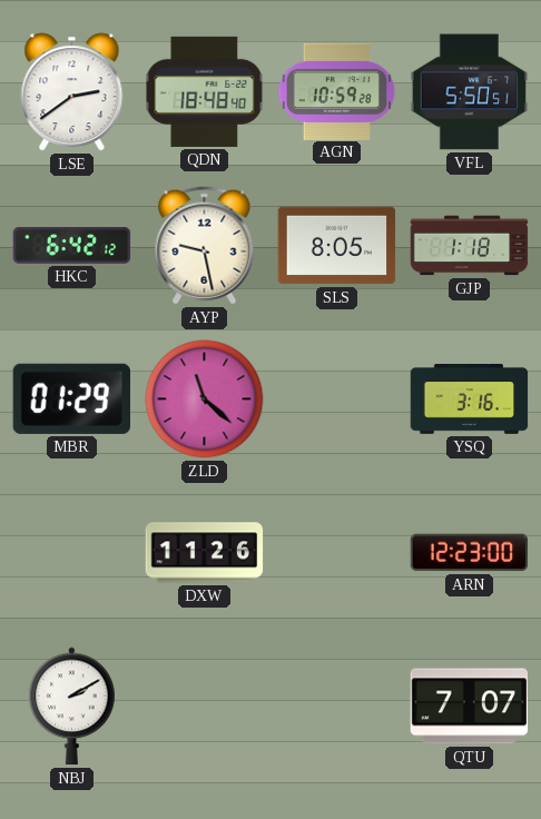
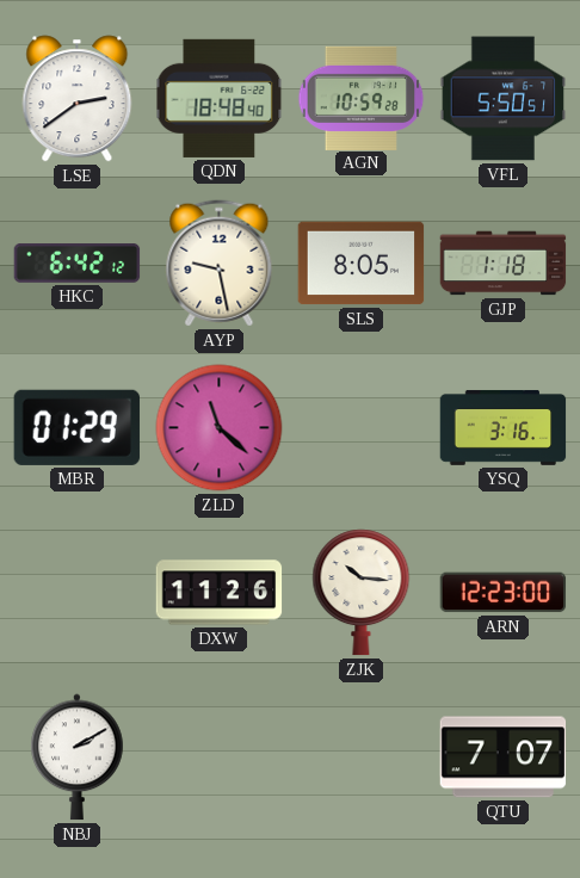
ZJK: none -> 10:16
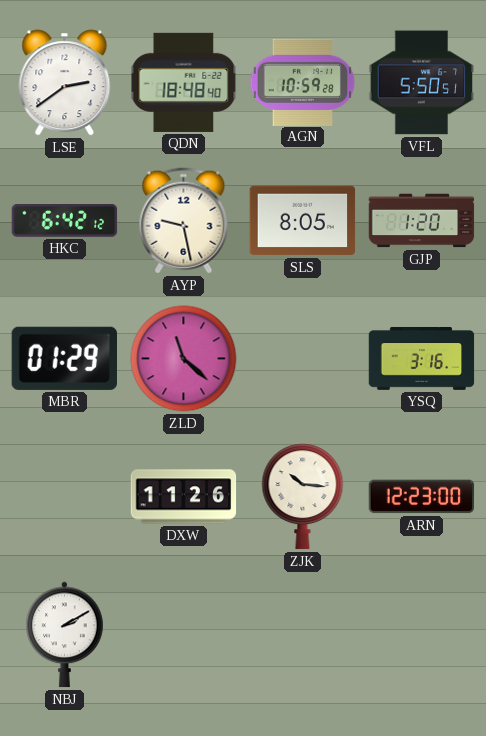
GJP: 1:18 -> 1:20
QTU: 7:07 -> none
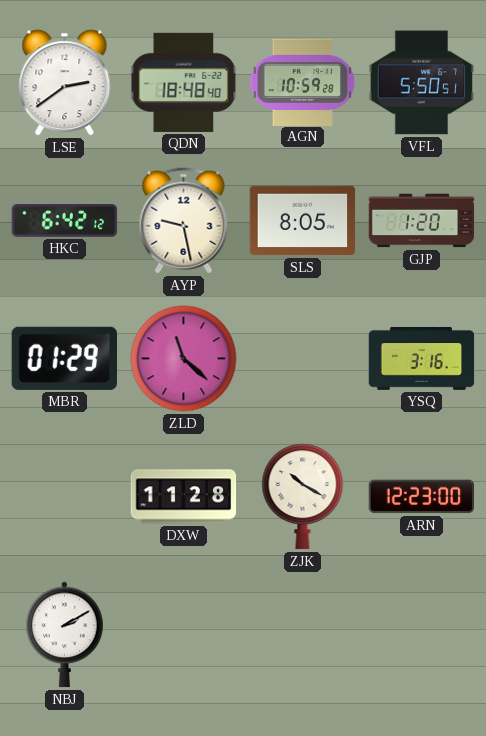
DXW: 11:26 -> 11:28
ZJK: 10:16 -> 10:20
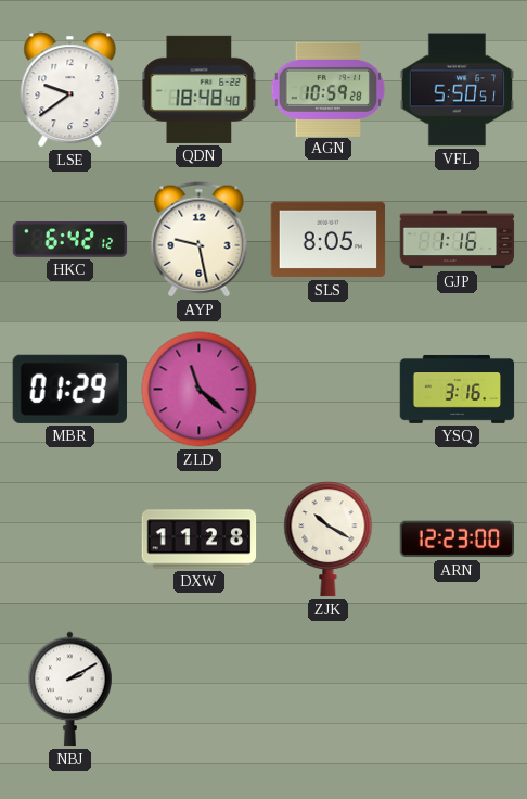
LSE: 2:39 -> 9:39
GJP: 1:20 -> 1:16
